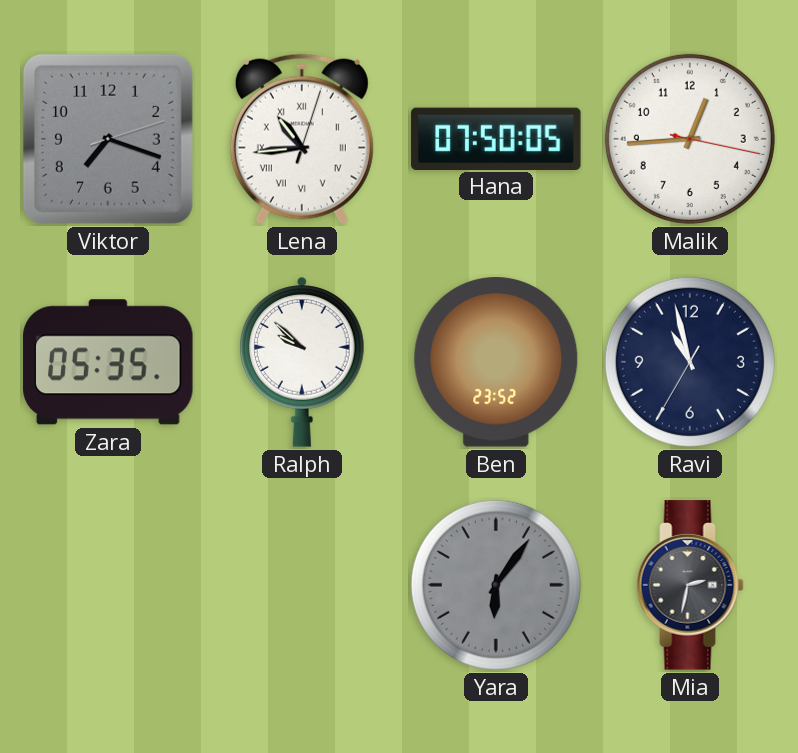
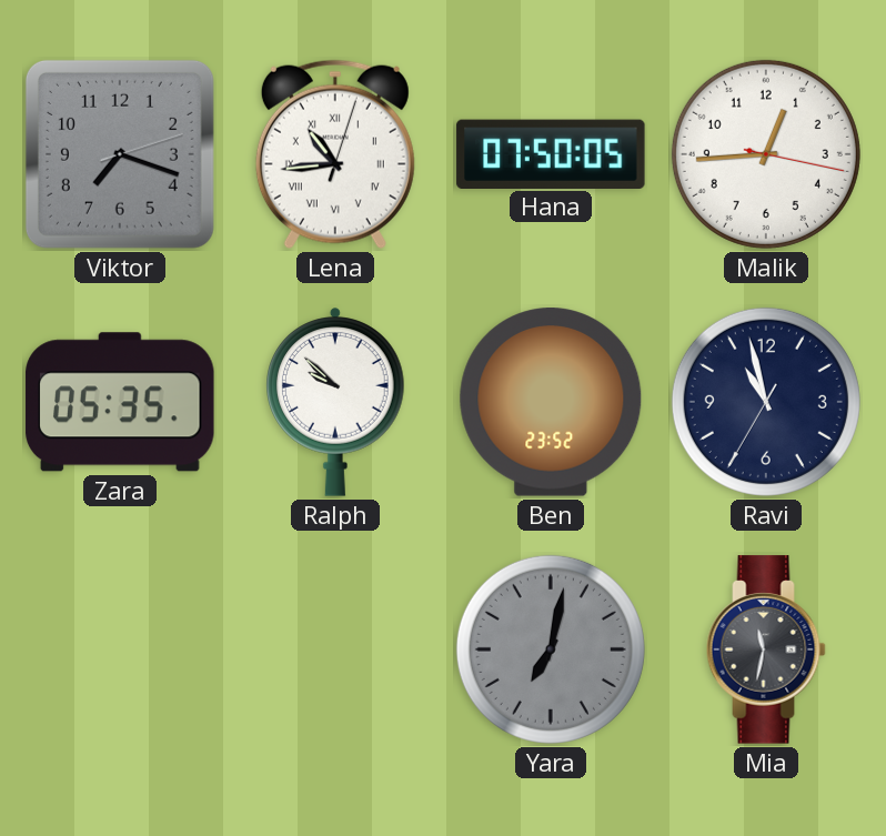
Yara: 6:06 -> 7:02
Mia: 2:32 -> 11:32
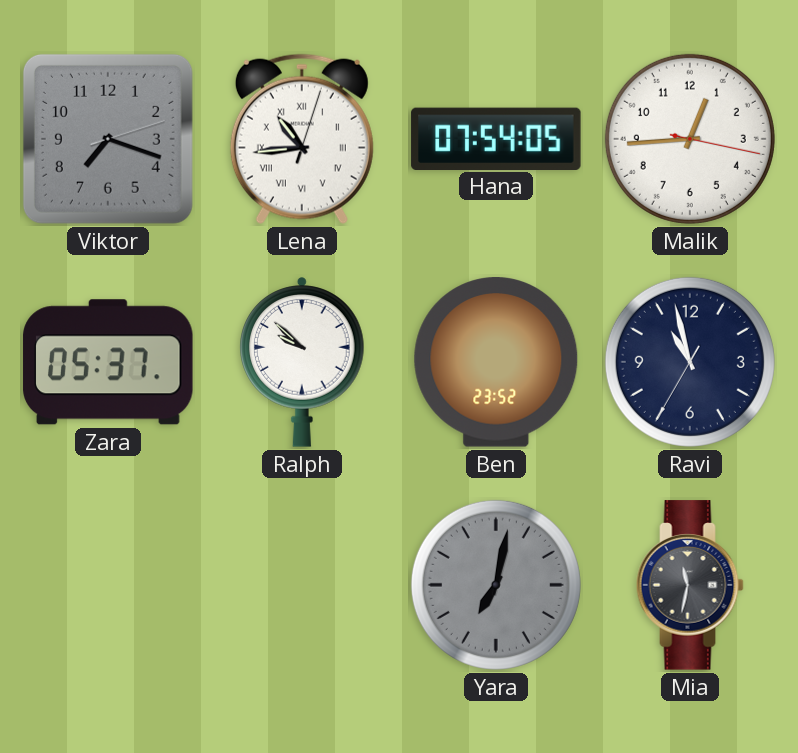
Hana: 07:50 -> 07:54
Zara: 05:35 -> 05:37
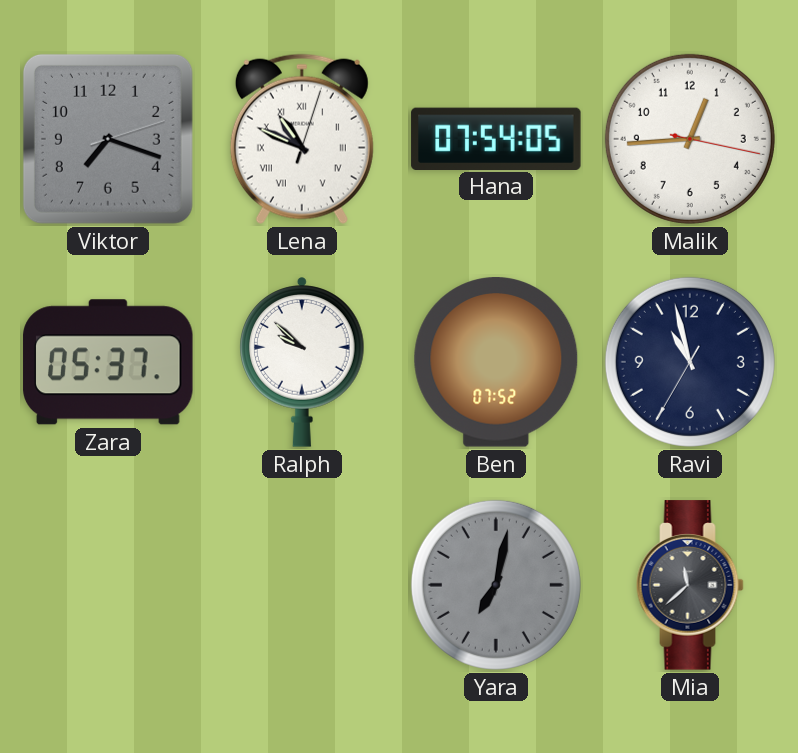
Lena: 10:44 -> 10:49
Ben: 23:52 -> 07:52
Mia: 11:32 -> 11:38
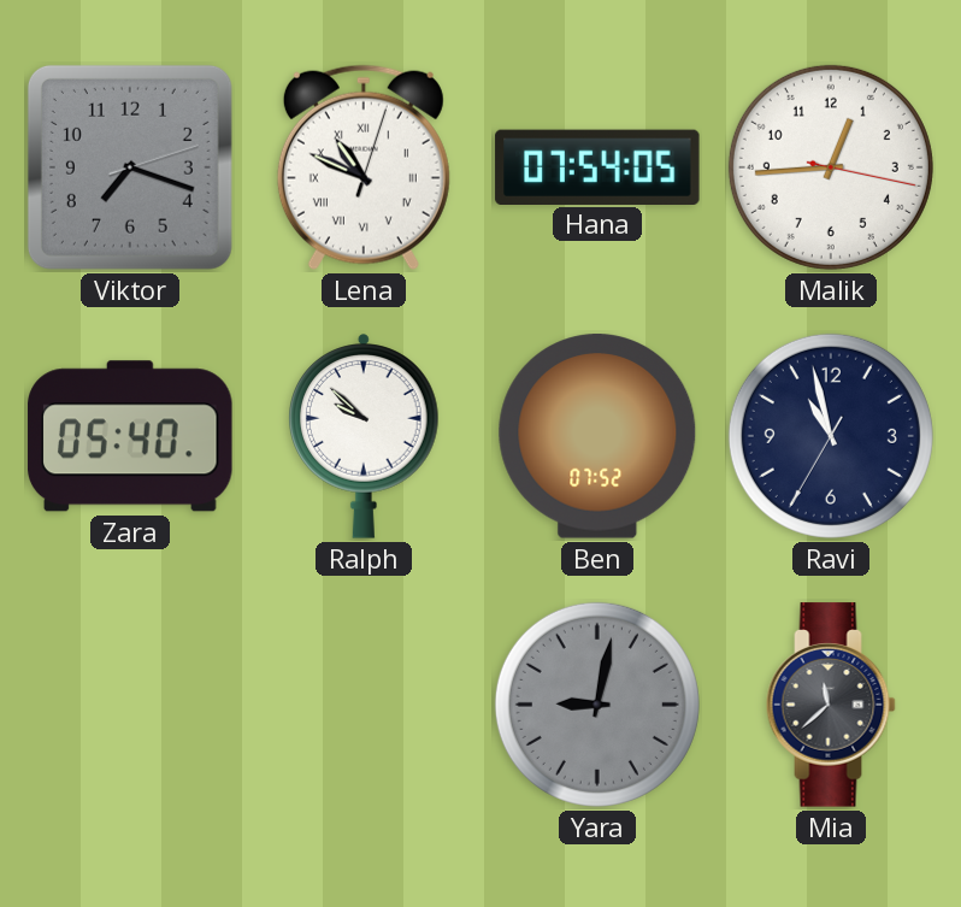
Zara: 05:37 -> 05:40
Yara: 7:02 -> 9:02
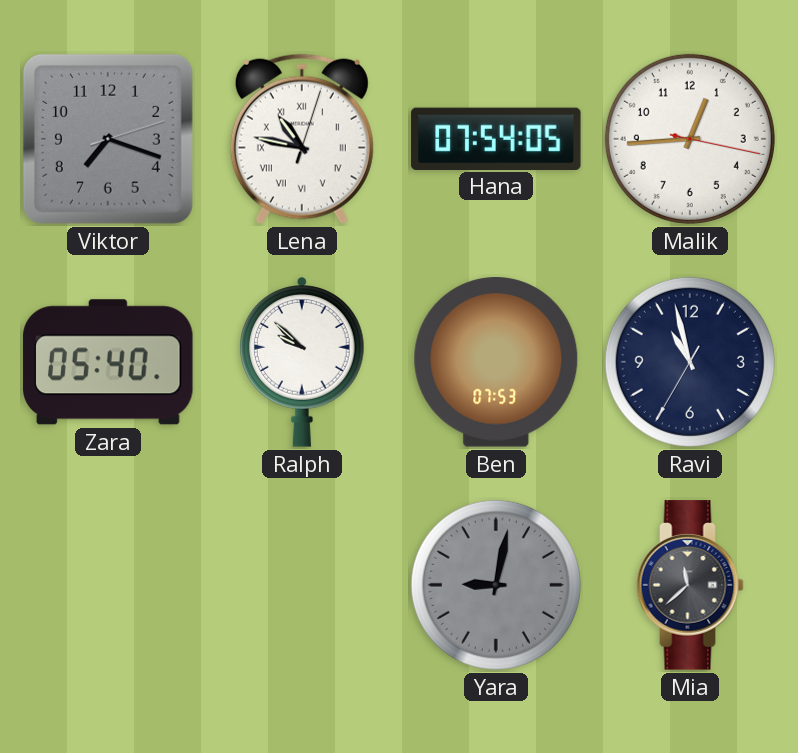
Lena: 10:49 -> 10:47
Ben: 07:52 -> 07:53
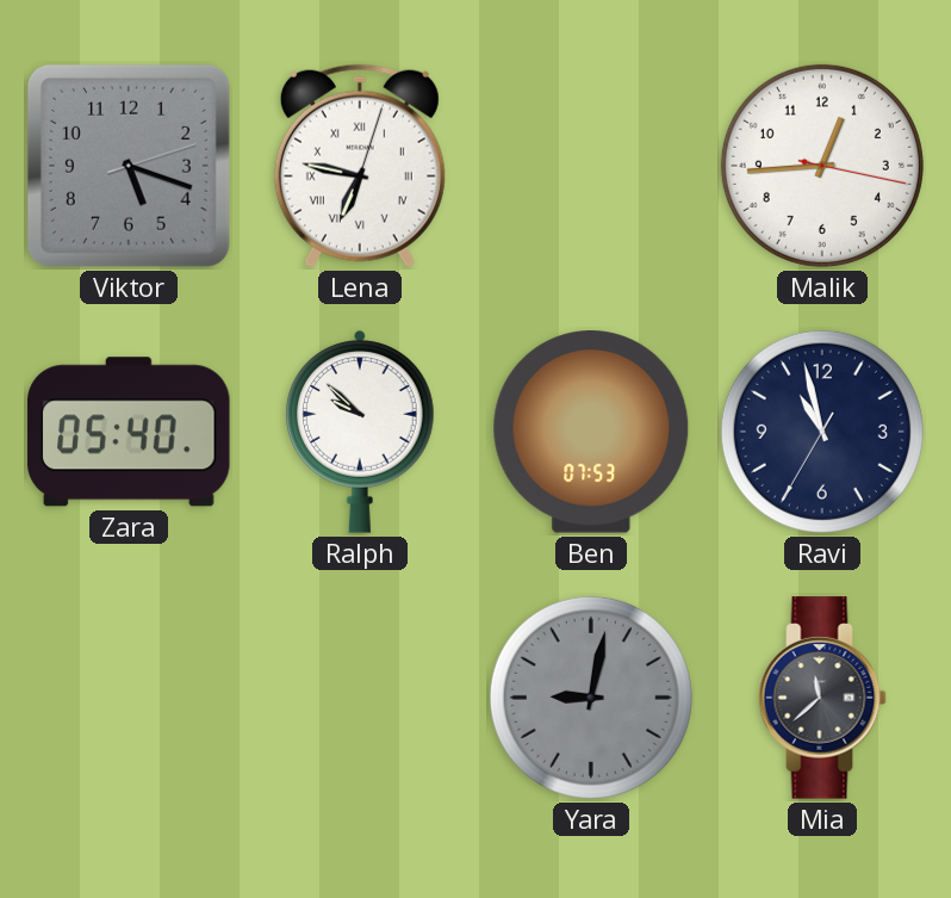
Viktor: 7:18 -> 5:18
Lena: 10:47 -> 6:47
Hana: 07:54 -> none
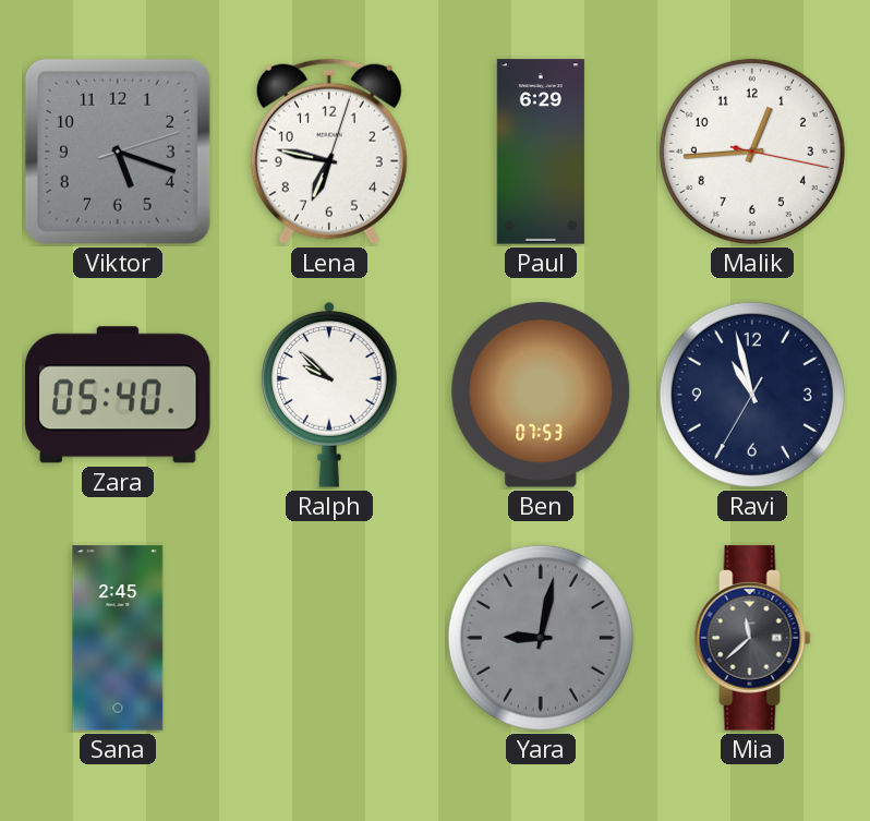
Lena numerals: Roman -> Arabic
Paul: none -> 6:29
Sana: none -> 2:45
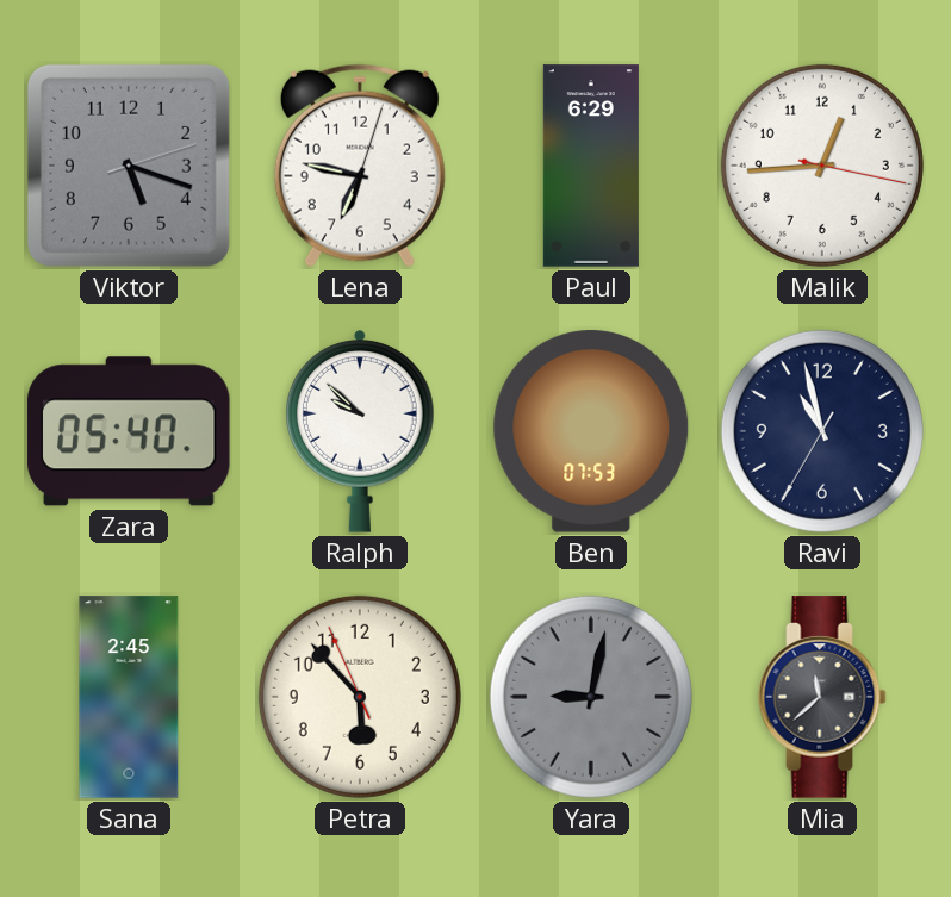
Petra: none -> 5:52
